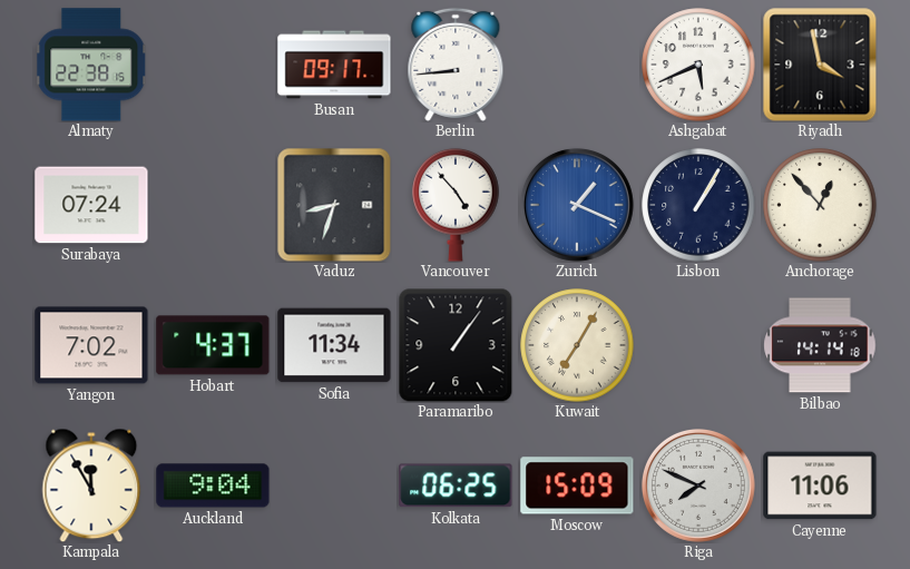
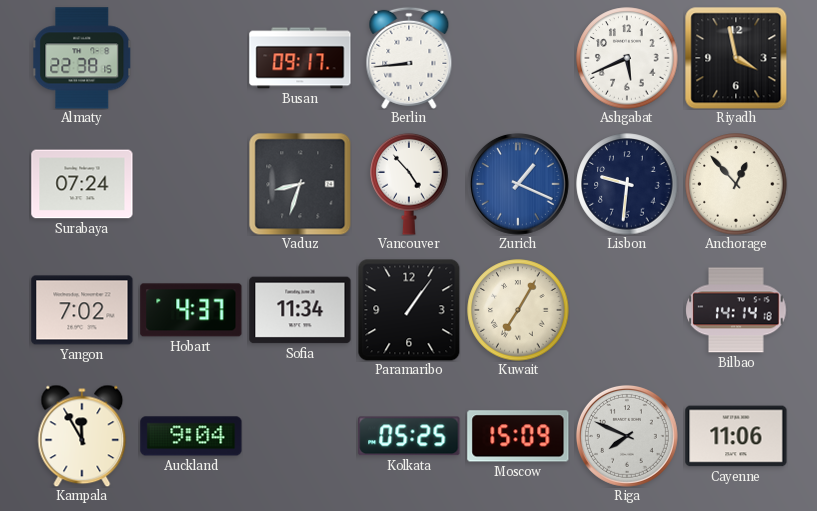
Lisbon: 1:05 -> 9:31
Kolkata: 06:25 -> 05:25
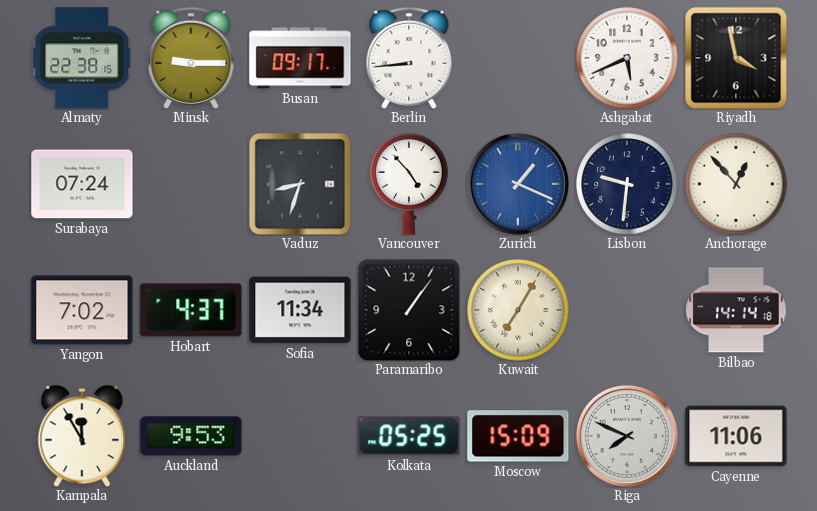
Minsk: none -> 9:15
Auckland: 9:04 -> 9:53
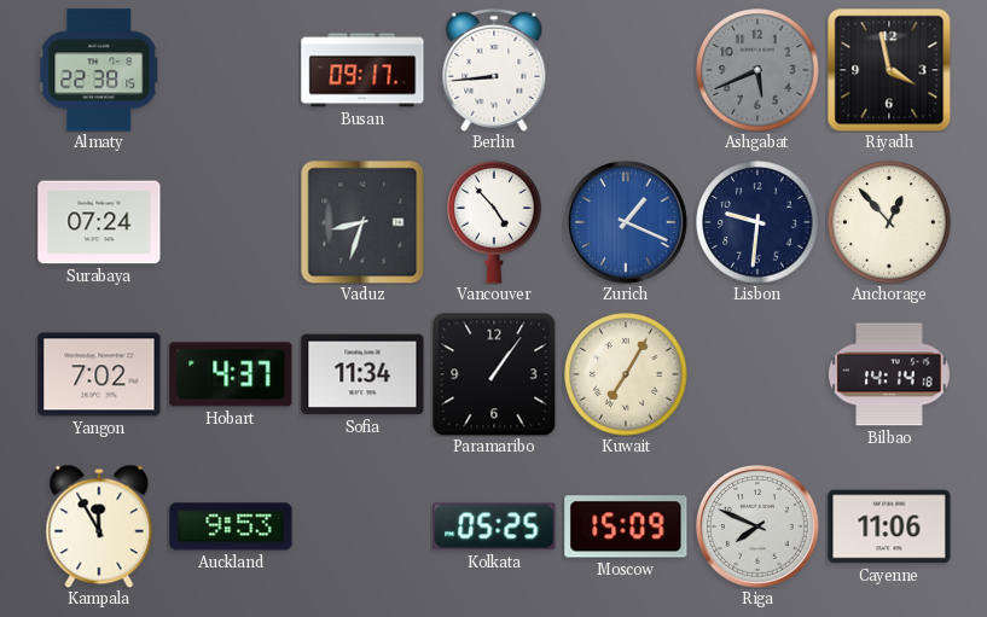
Minsk: 9:15 -> none
Ashgabat dial: white -> grey
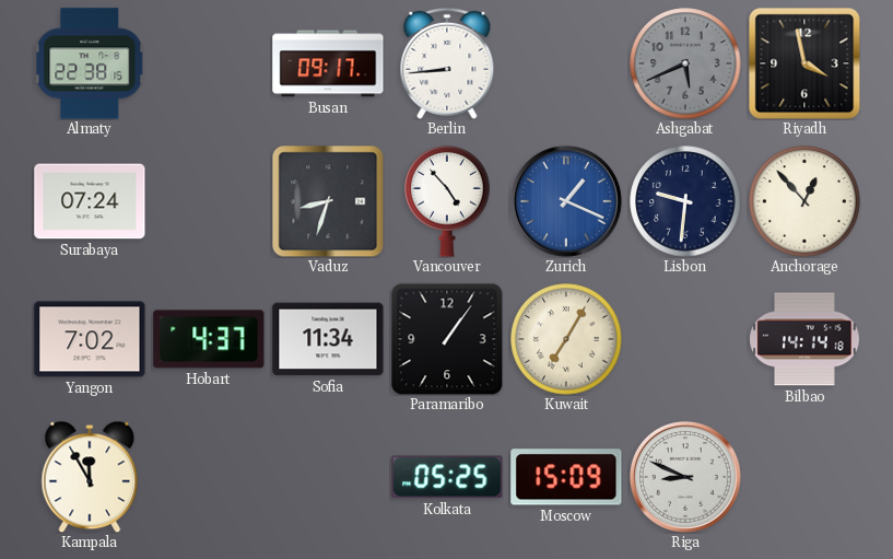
Auckland: 9:53 -> none
Riga: 7:49 -> 8:49
Cayenne: 11:06 -> none
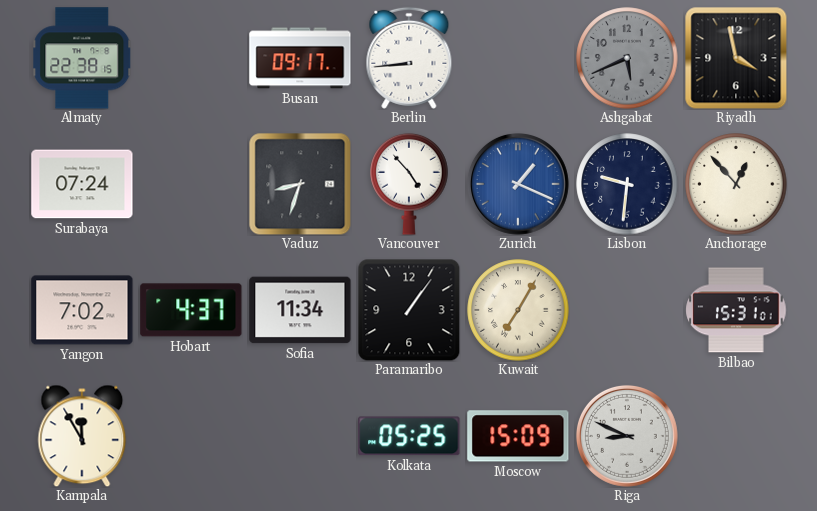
Bilbao: 14:14 -> 15:31
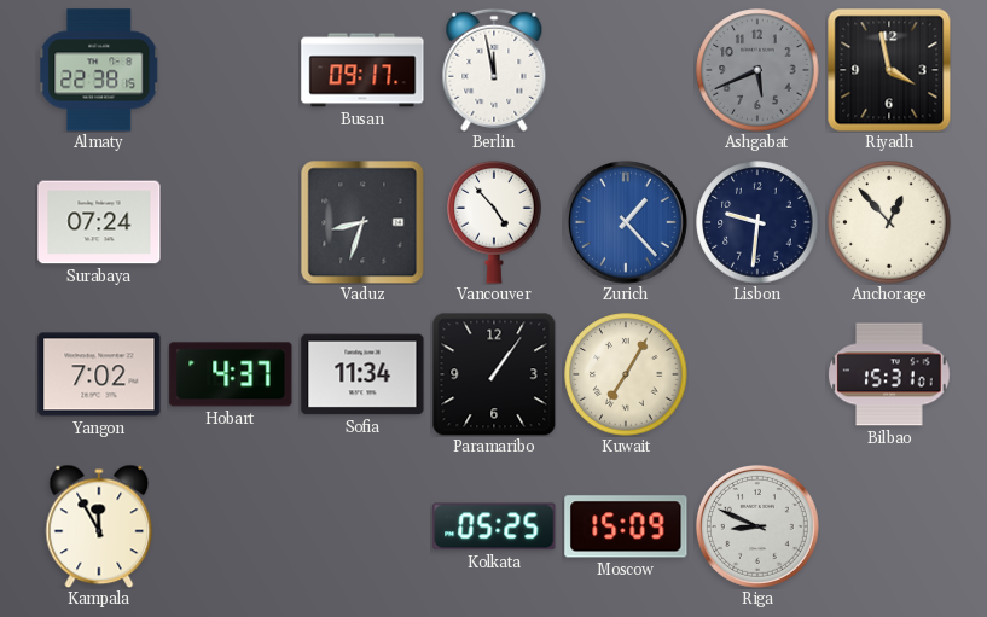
Berlin: 8:44 -> 11:58
Zurich: 1:19 -> 1:23
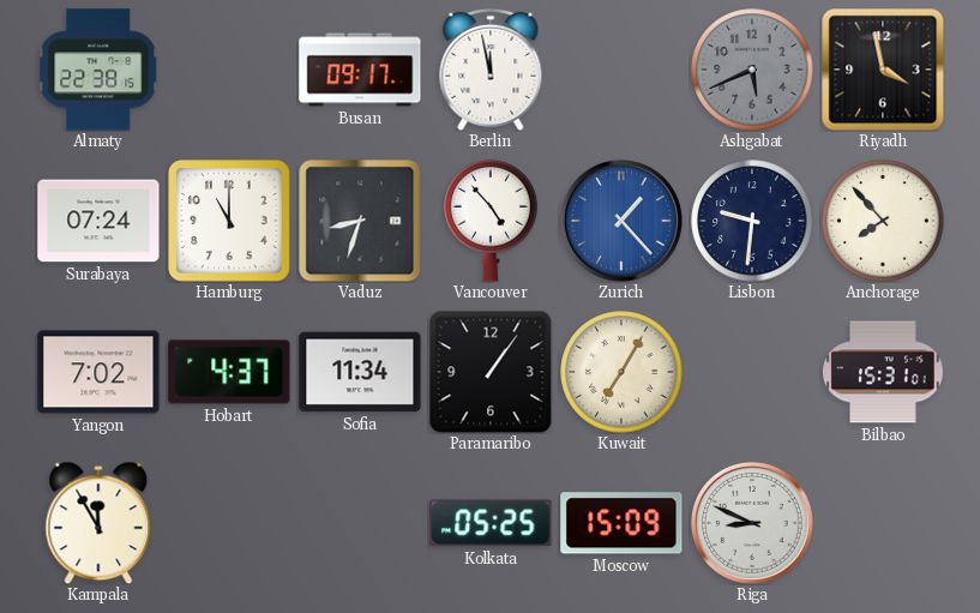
Hamburg: none -> 11:00
Anchorage: 12:53 -> 7:53
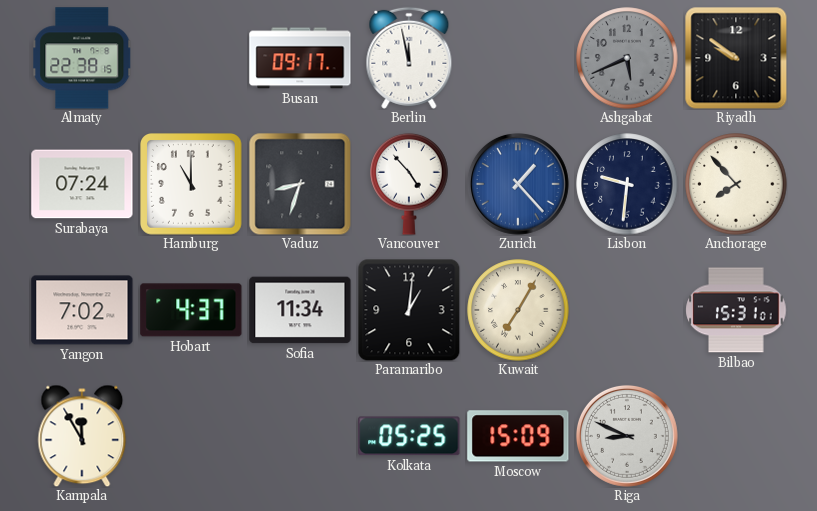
Riyadh: 3:58 -> 9:51
Paramaribo: 1:06 -> 1:01
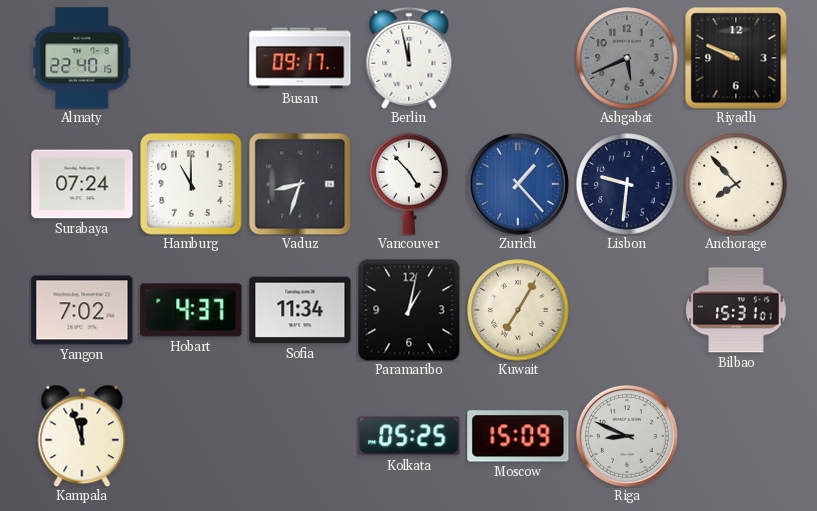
Almaty: 22:38 -> 22:40
Riyadh: 9:51 -> 9:49
Paramaribo: 1:01 -> 1:02
Kampala: 11:55 -> 11:57
